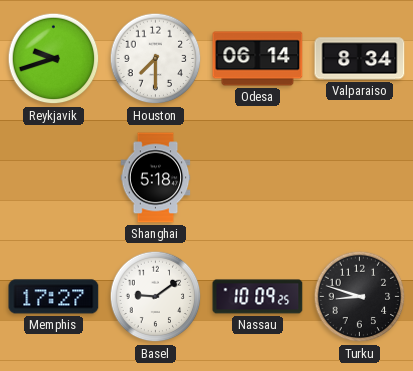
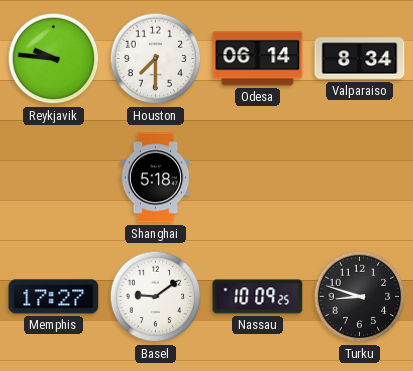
Reykjavik: 9:42 -> 9:46
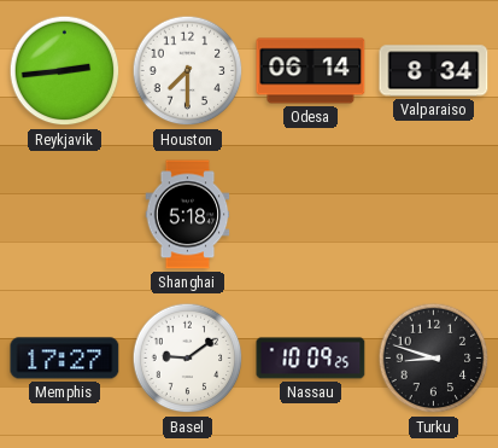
Reykjavik: 9:46 -> 2:44
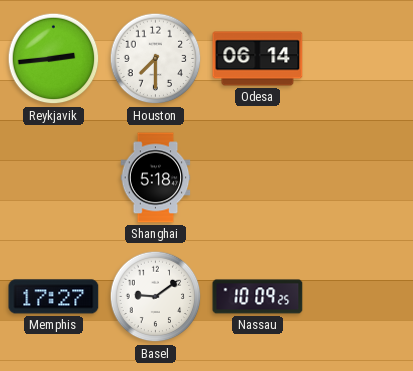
Valparaiso: 8:34 -> none
Turku: 8:48 -> none
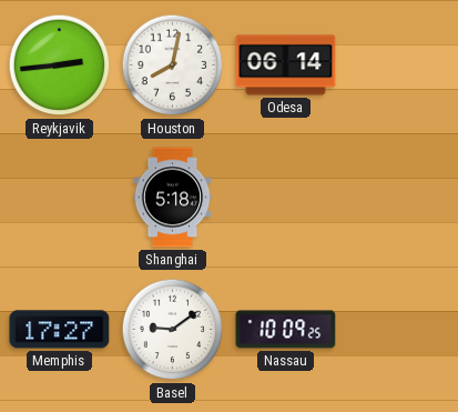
Houston: 7:30 -> 8:02
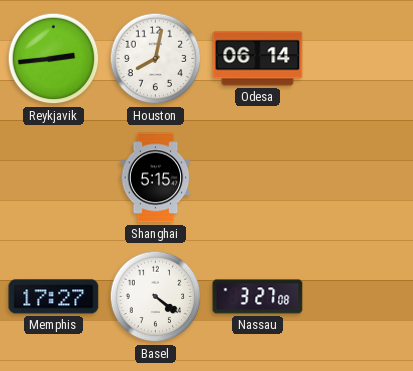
Shanghai: 5:18 -> 5:15
Basel: 9:09 -> 4:21
Nassau: 10:09 -> 3:27
